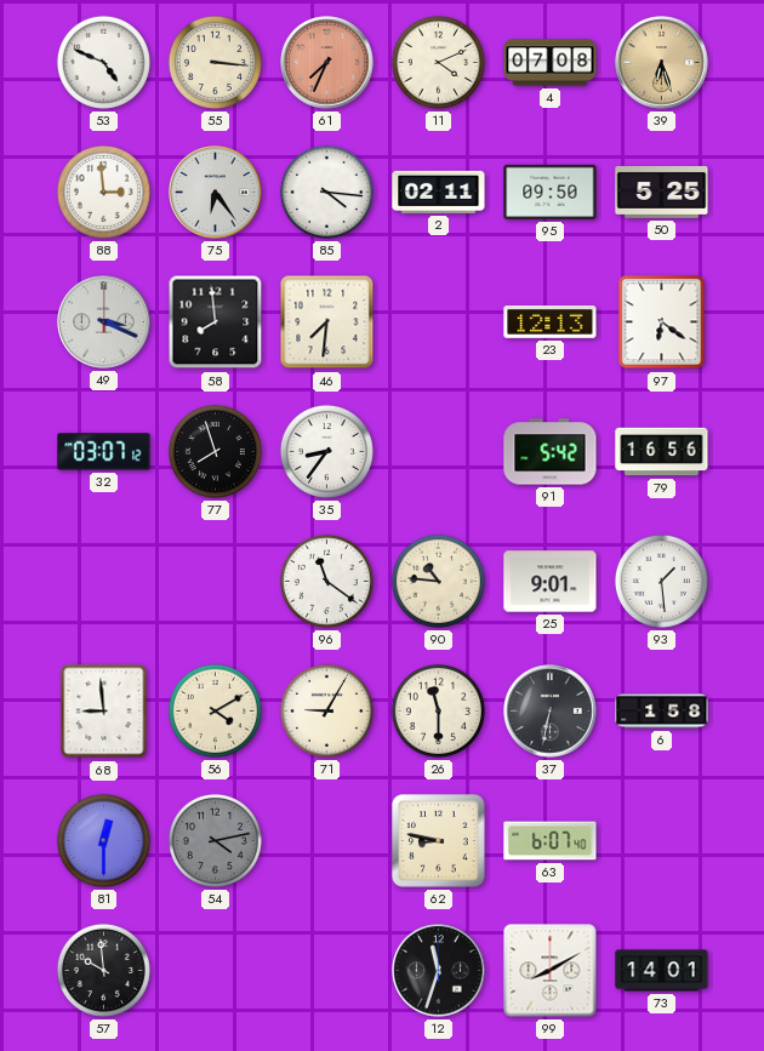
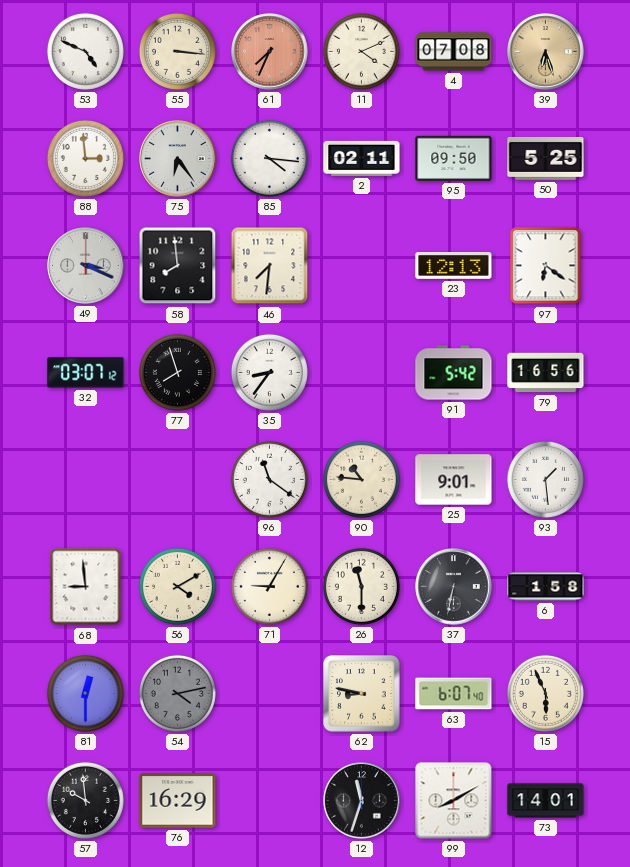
15: none -> 5:56
76: none -> 16:29
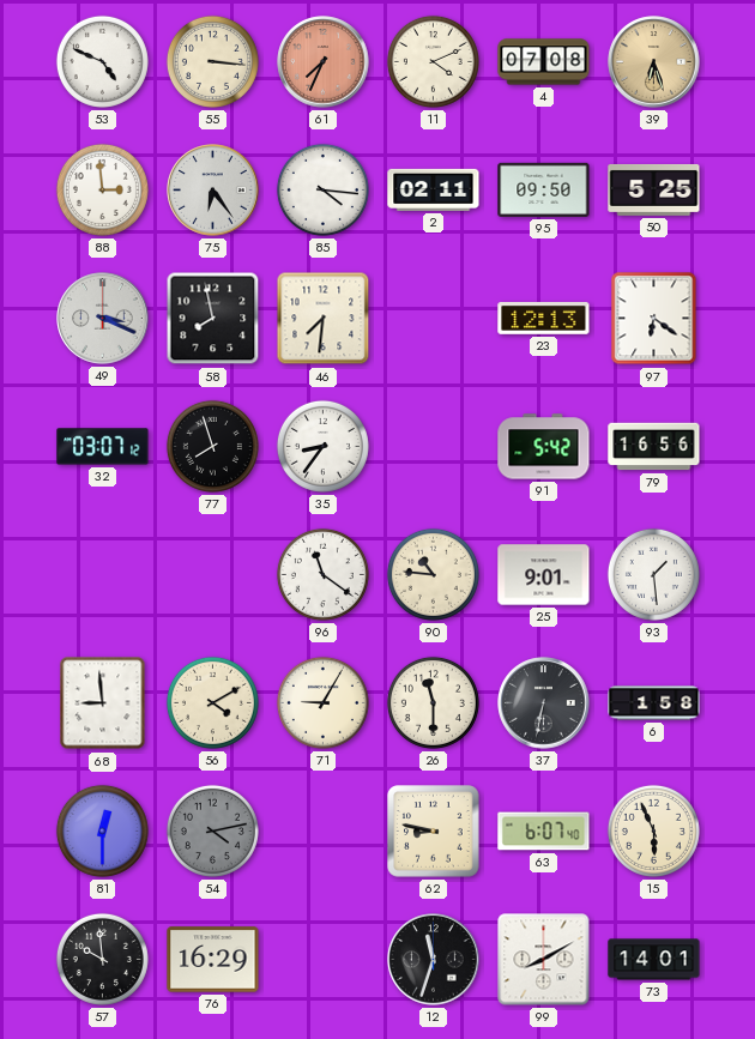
58: 7:59 -> 7:58
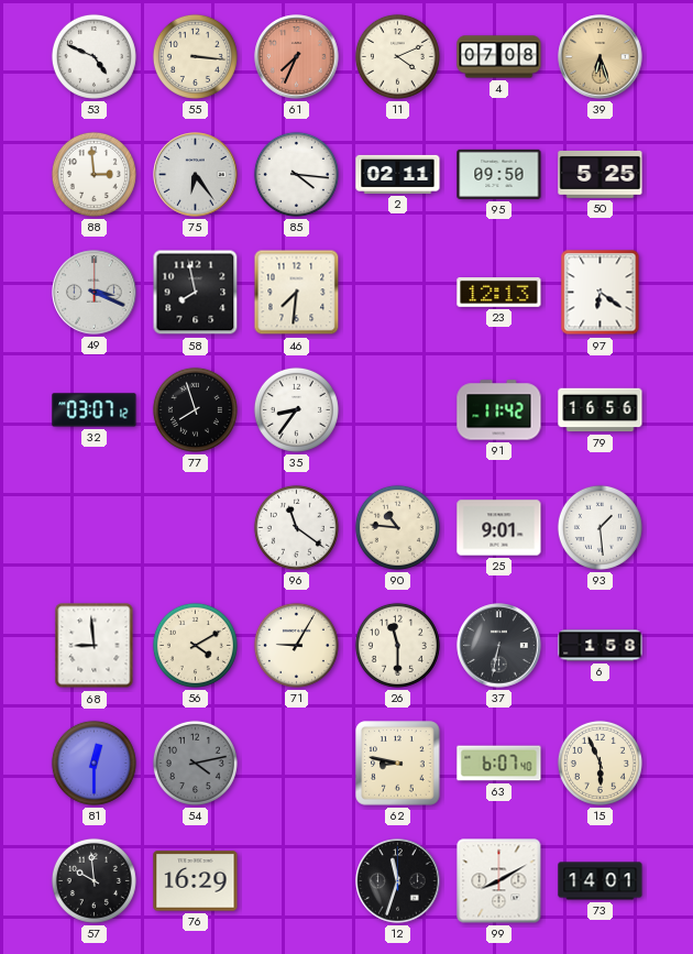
91: 5:42 -> 11:42
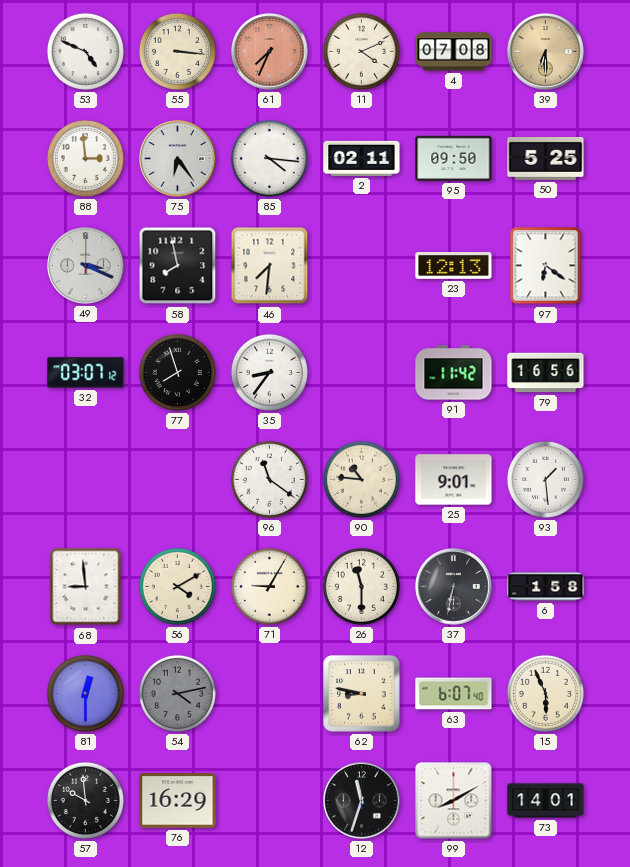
39: 6:27 -> 6:30
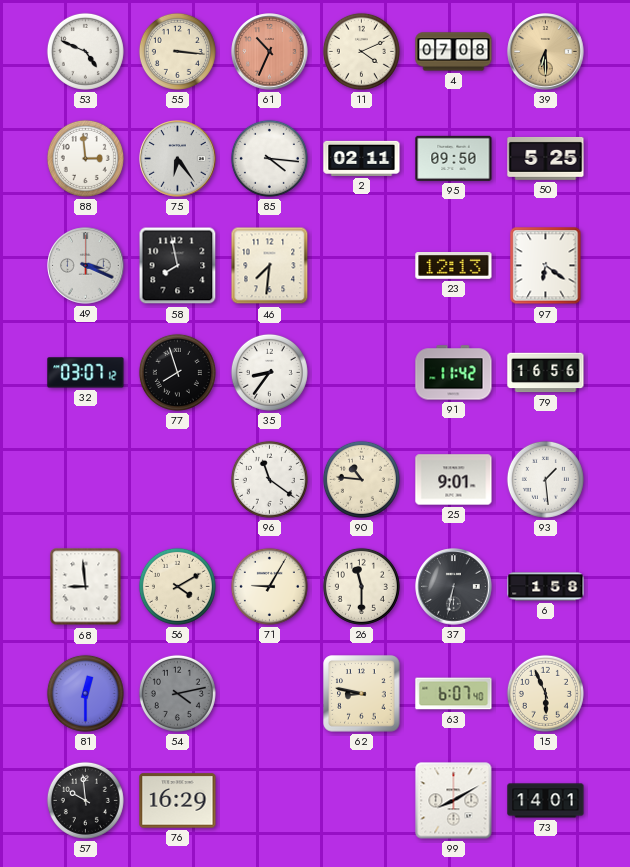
61: 7:34 -> 10:34
12: 11:33 -> none
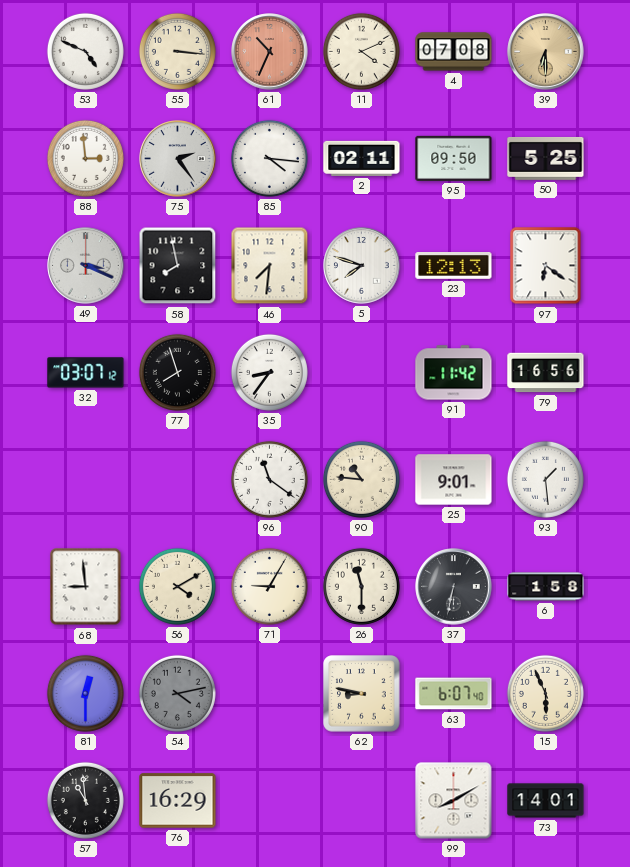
75: 6:24 -> 2:24
5: none -> 7:48
57: 9:59 -> 10:59
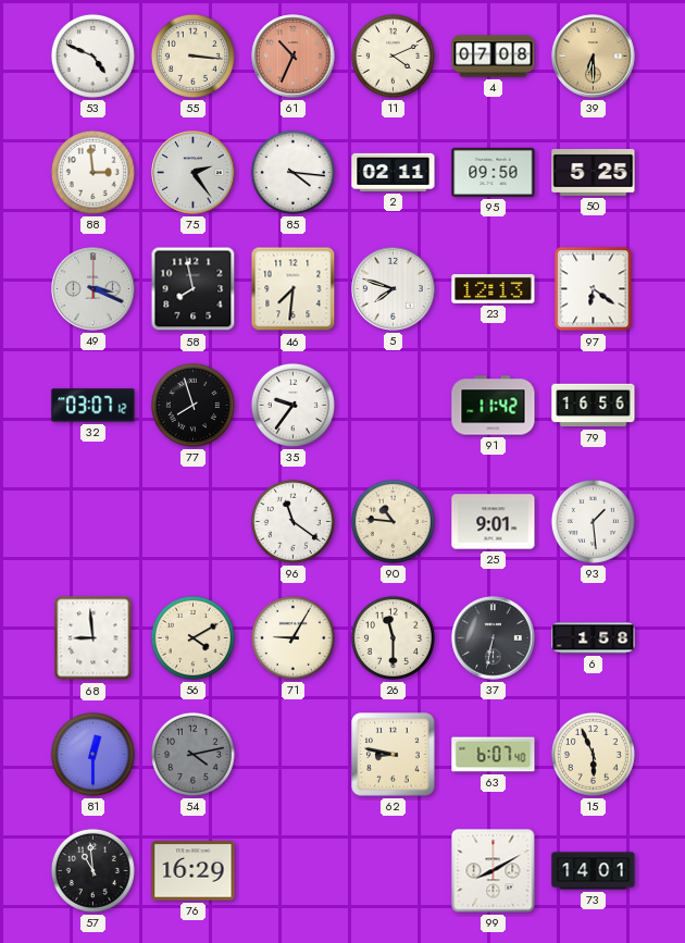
35: 8:36 -> 9:36
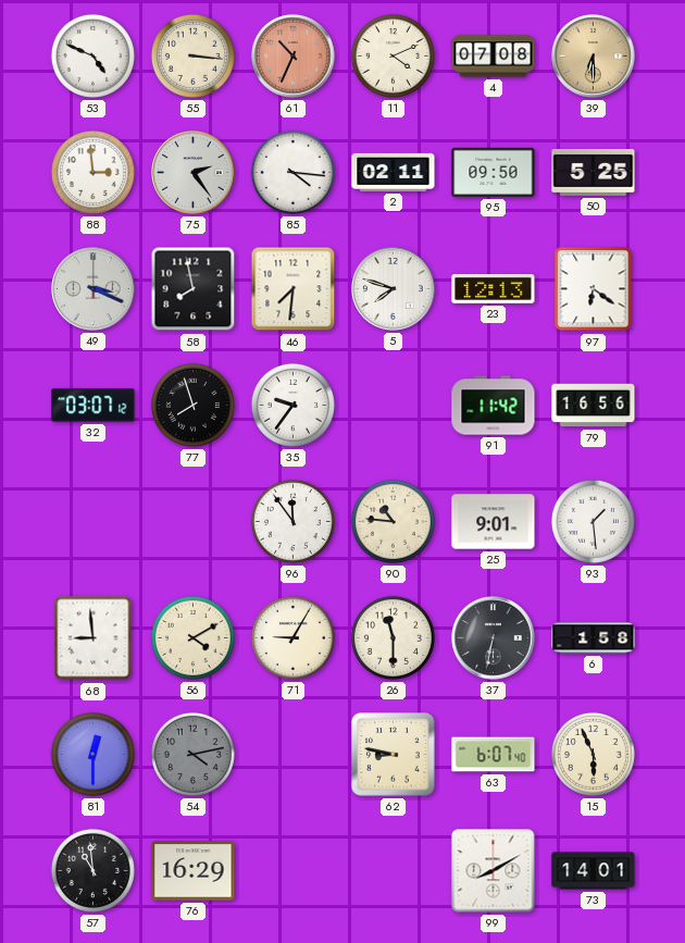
96: 11:21 -> 11:54
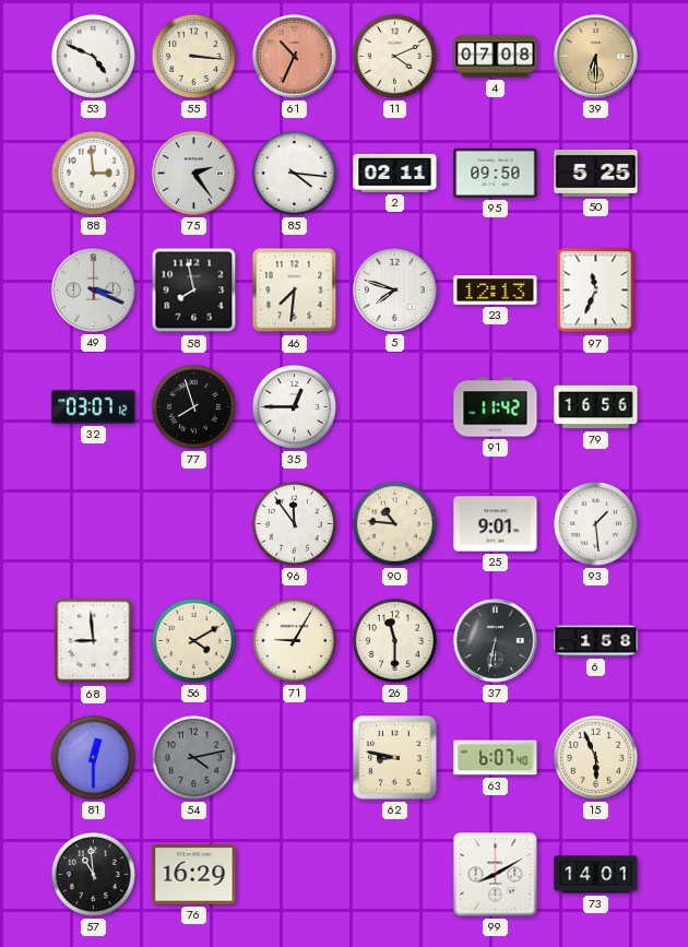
97: 6:21 -> 11:34
35: 9:36 -> 12:45
